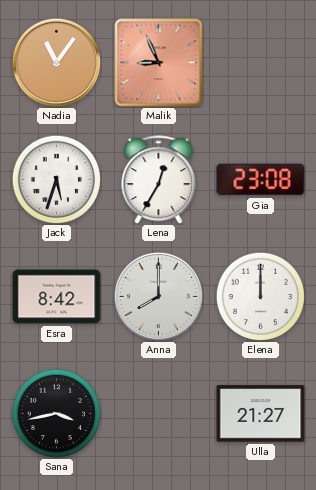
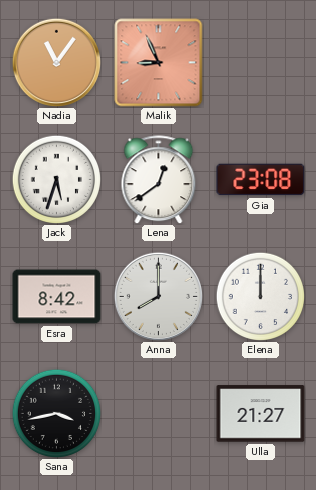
Lena: 12:35 -> 12:39
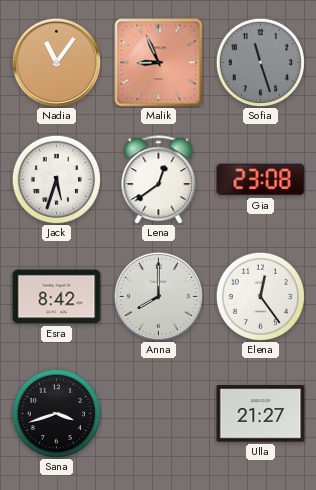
Sofia: none -> 11:27
Elena: 12:00 -> 12:24
Sana: 3:43 -> 3:42
